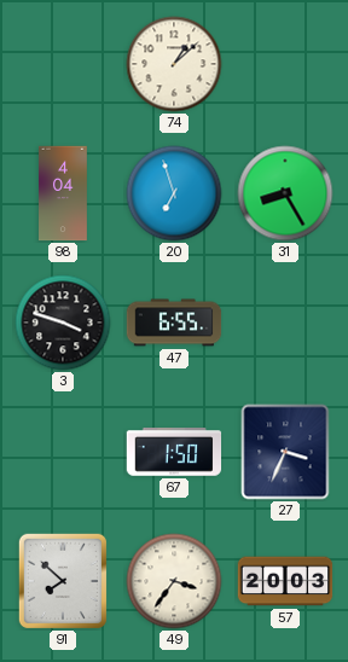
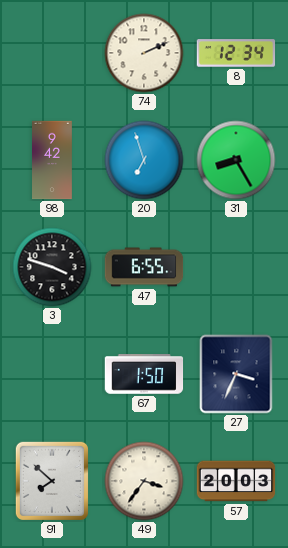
74: 1:08 -> 2:11
8: none -> 12:34
98: 4:04 -> 9:42
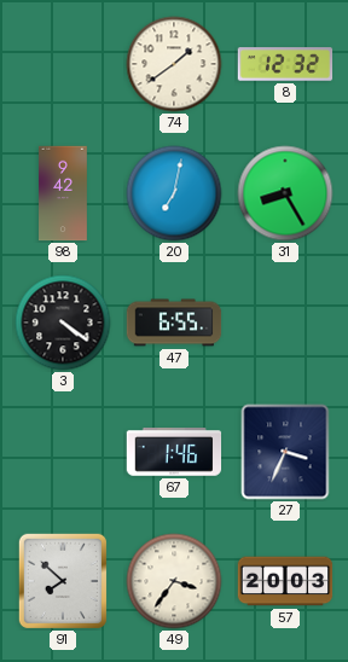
74: 2:11 -> 1:39
8: 12:34 -> 12:32
20: 6:57 -> 7:02
3: 3:48 -> 4:21
67: 1:50 -> 1:46
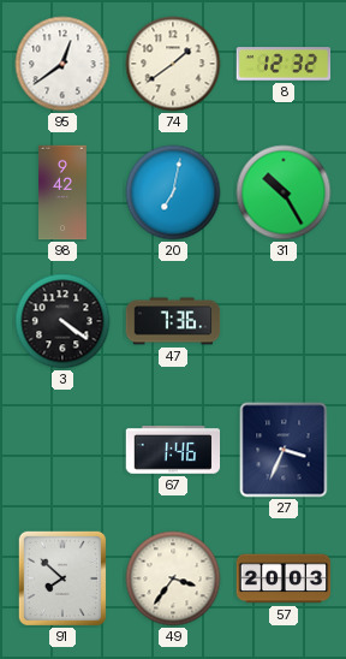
95: none -> 12:39
31: 8:25 -> 10:25
47: 6:55 -> 7:36
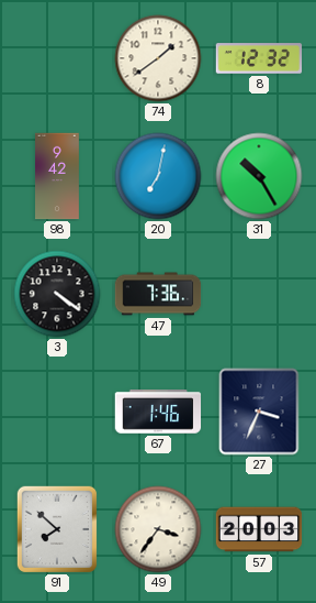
95: 12:39 -> none
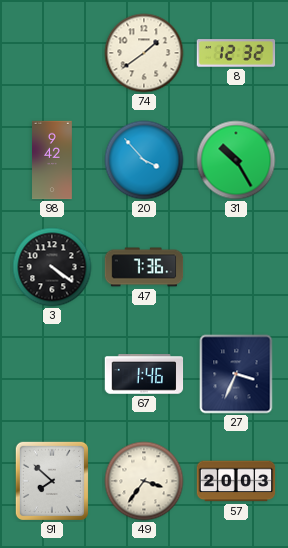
20: 7:02 -> 3:53
